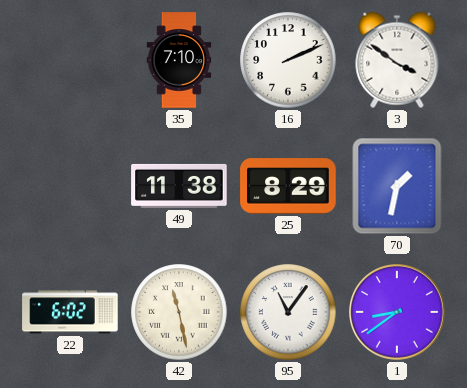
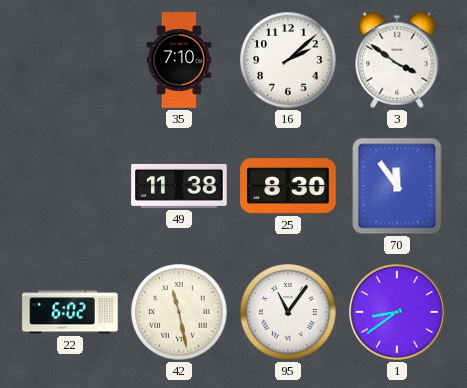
16: 2:11 -> 2:08
25: 8:29 -> 8:30
70: 1:32 -> 11:54
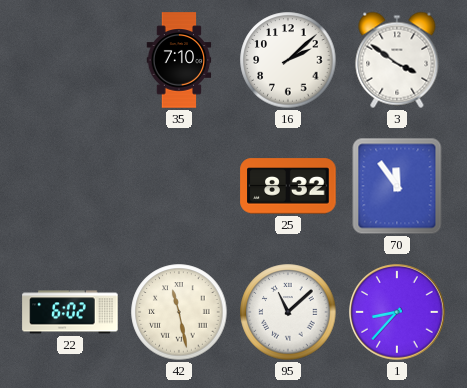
49: 11:38 -> none
25: 8:30 -> 8:32
95: 11:06 -> 11:08
1: 8:39 -> 8:37
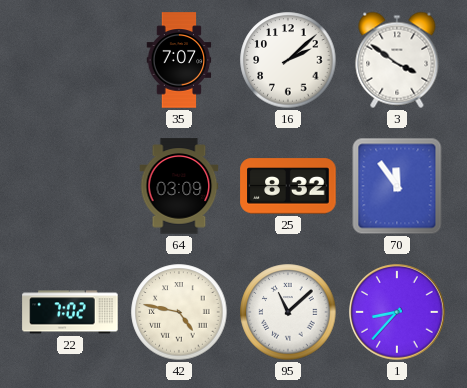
35: 7:10 -> 7:07
64: none -> 03:09
22: 6:02 -> 7:02
42: 11:28 -> 4:47
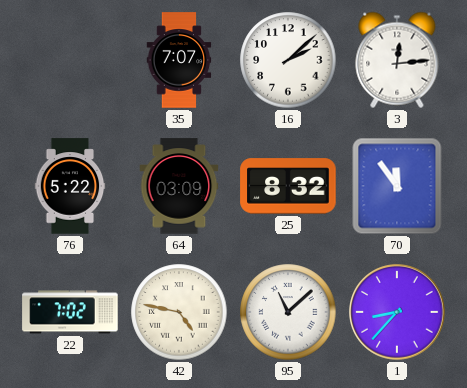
3: 3:51 -> 12:14
76: none -> 5:22
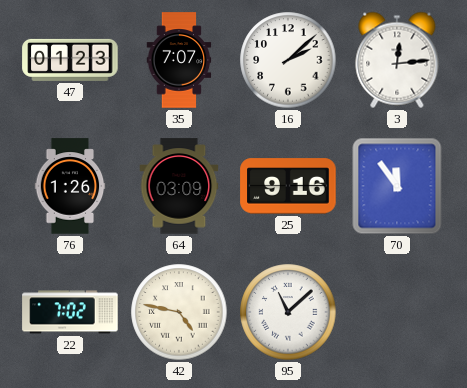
47: none -> 01:23
76: 5:22 -> 1:26
25: 8:32 -> 9:16
1: 8:37 -> none
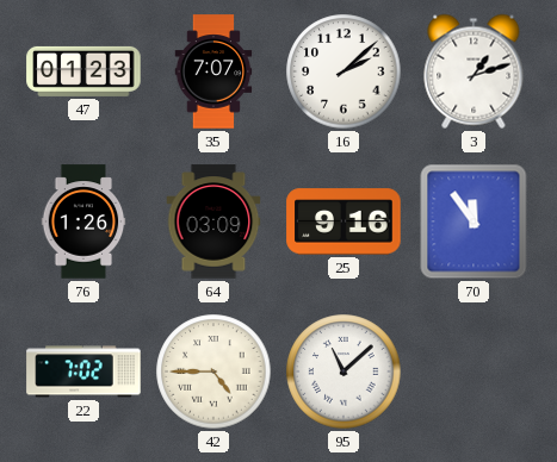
3: 12:14 -> 1:12
42: 4:47 -> 4:45
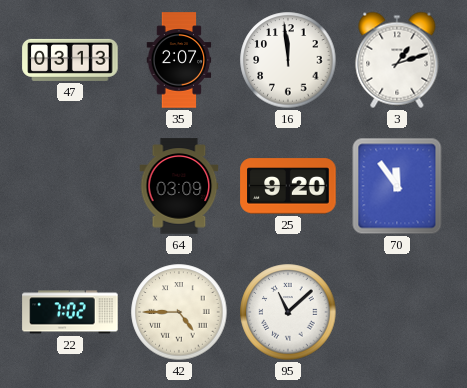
47: 01:23 -> 03:13
35: 7:07 -> 2:07
16: 2:08 -> 11:59
76: 1:26 -> none
25: 9:16 -> 9:20
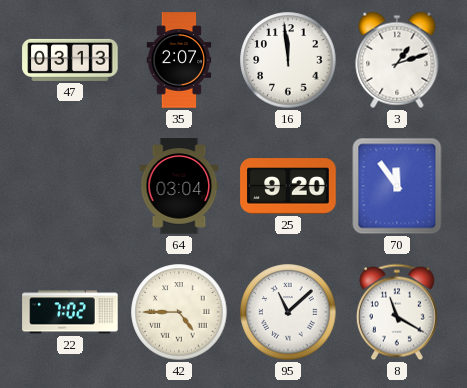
64: 03:09 -> 03:04
8: none -> 11:20
